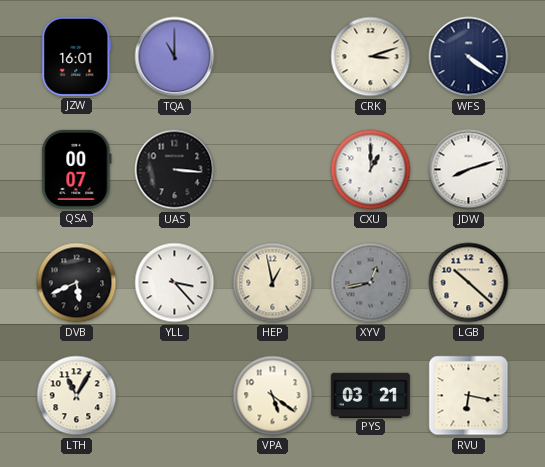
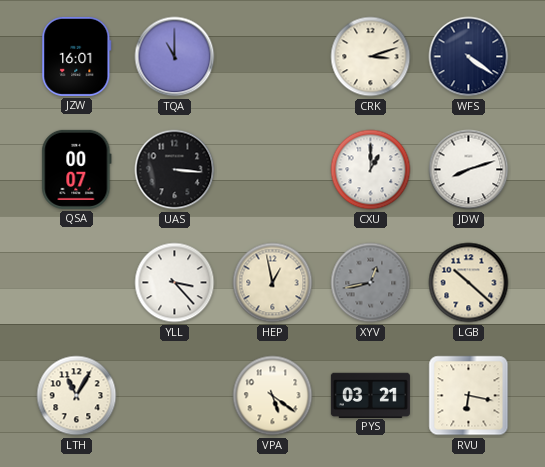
DVB: 5:41 -> none
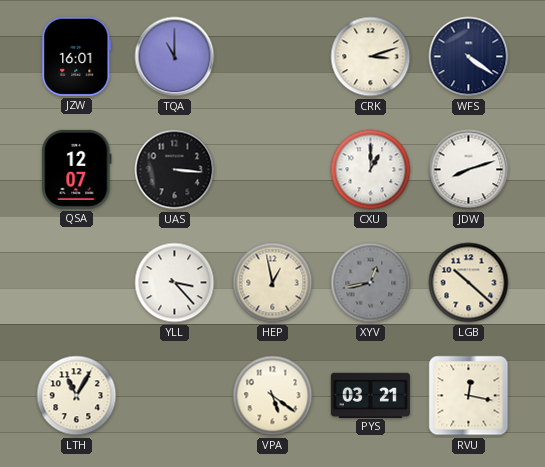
QSA: 00:07 -> 12:07
RVU: 6:17 -> 12:17
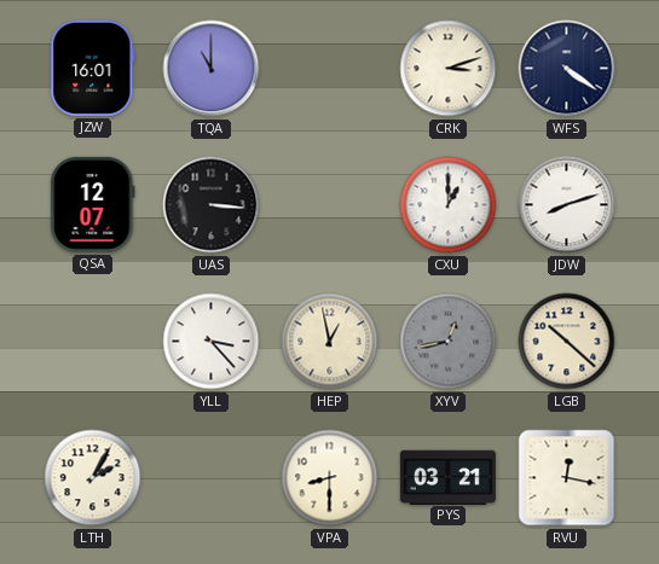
LTH: 11:05 -> 2:05
VPA: 5:21 -> 8:30
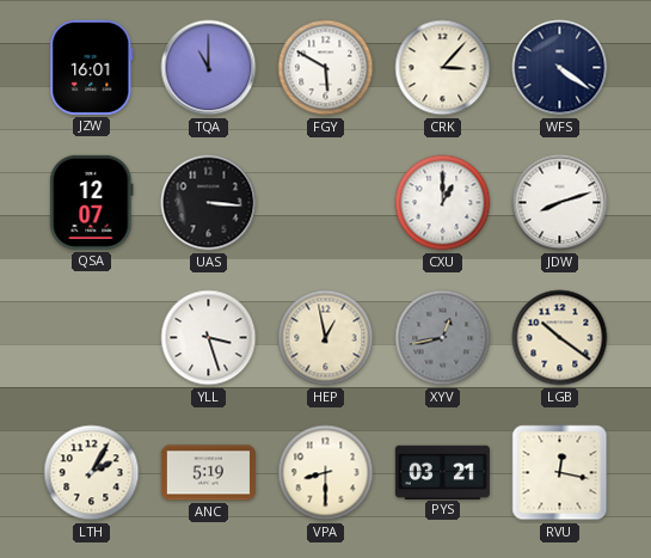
FGY: none -> 5:50
CRK: 3:12 -> 3:07
YLL: 3:23 -> 3:27
LGB: 10:22 -> 10:21
ANC: none -> 5:19
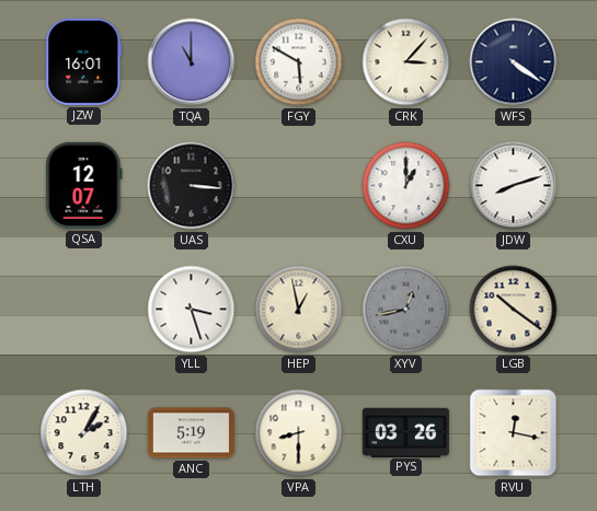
PYS: 03:21 -> 03:26
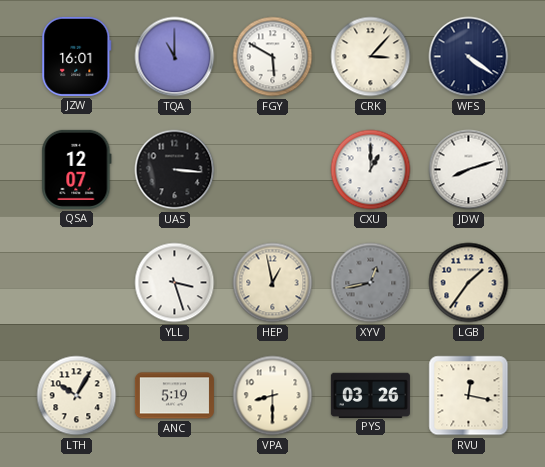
LGB: 10:21 -> 1:36
LTH: 2:05 -> 10:05
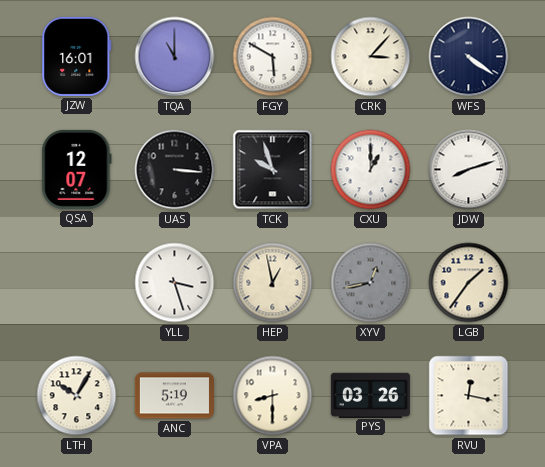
TCK: none -> 9:57
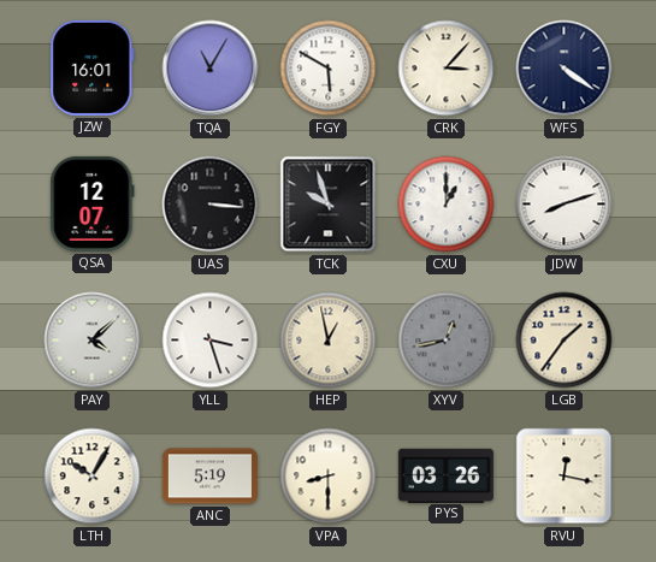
TQA: 11:00 -> 11:05
PAY: none -> 4:08
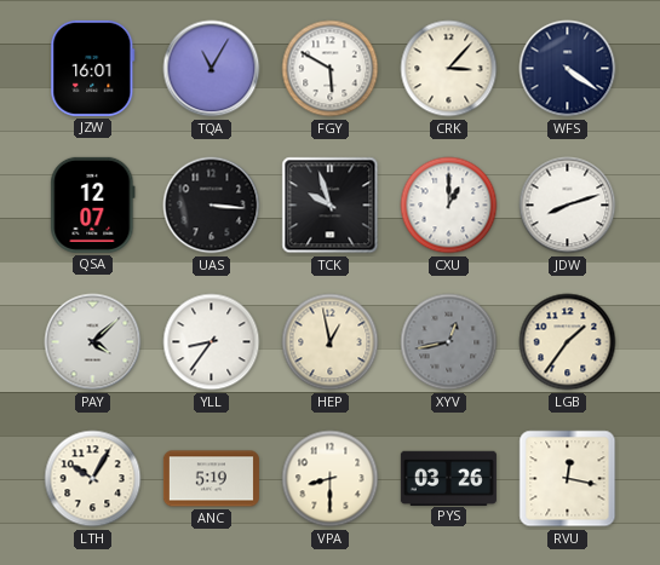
YLL: 3:27 -> 8:36
